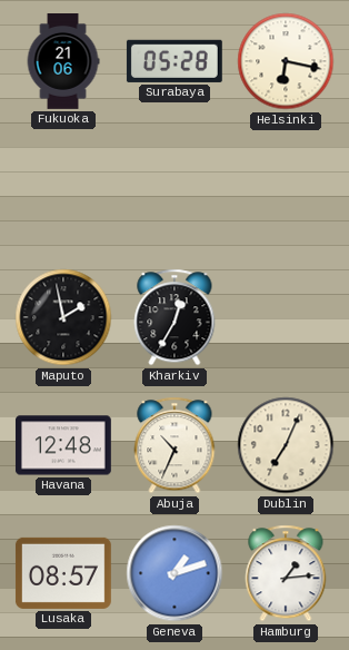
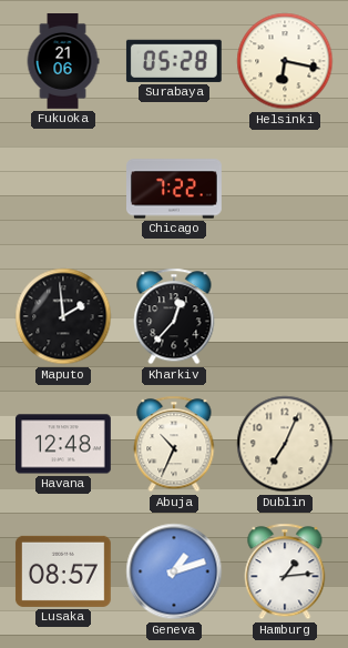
Chicago: none -> 7:22
Maputo: 1:58 -> 1:59
Kharkiv: 12:35 -> 12:37
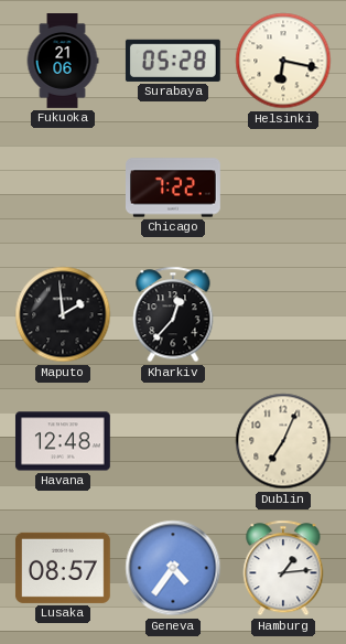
Abuja: 10:34 -> none
Geneva: 1:12 -> 4:36
